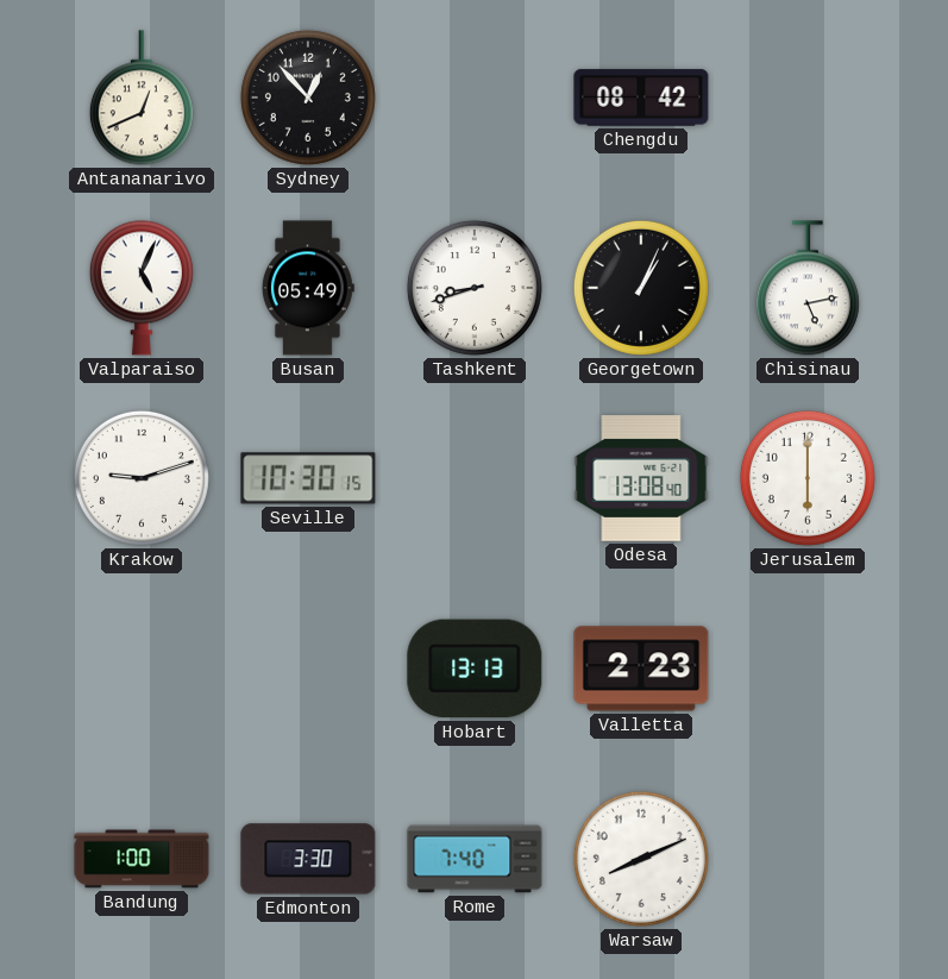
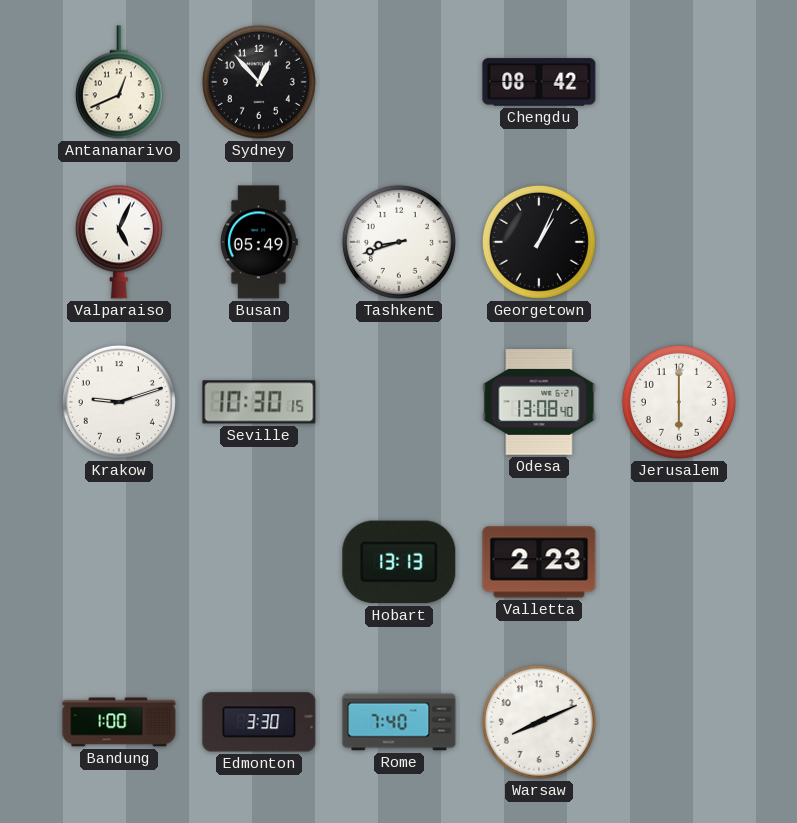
Chisinau: 5:13 -> none
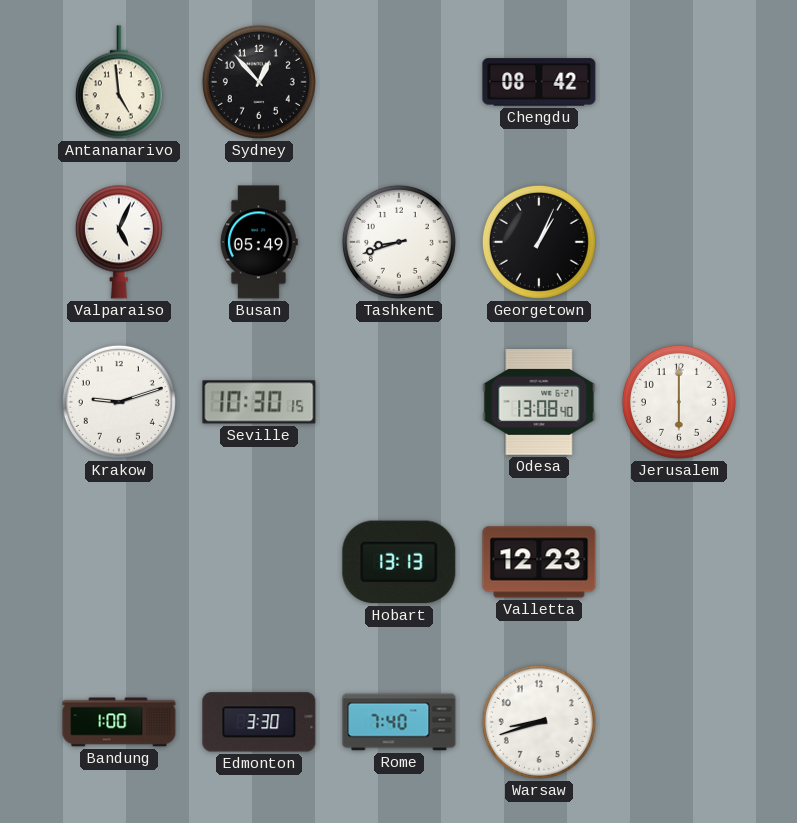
Antananarivo: 12:41 -> 4:59
Valletta: 2:23 -> 12:23
Warsaw: 8:11 -> 8:42
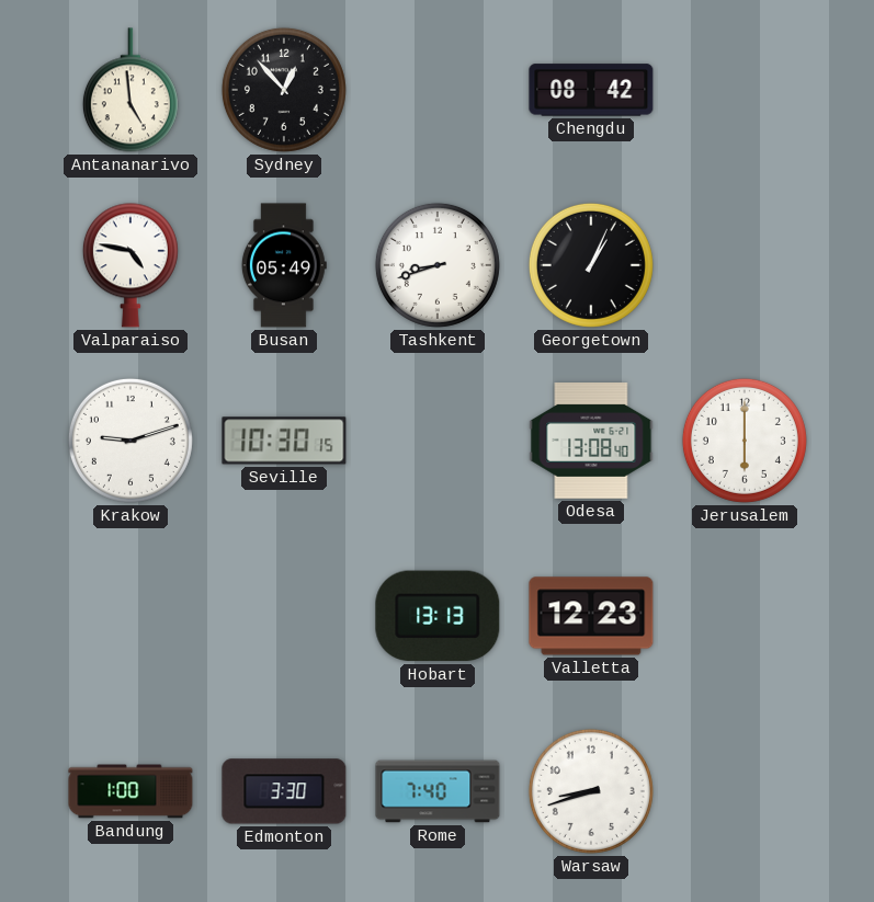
Valparaiso: 5:04 -> 4:47
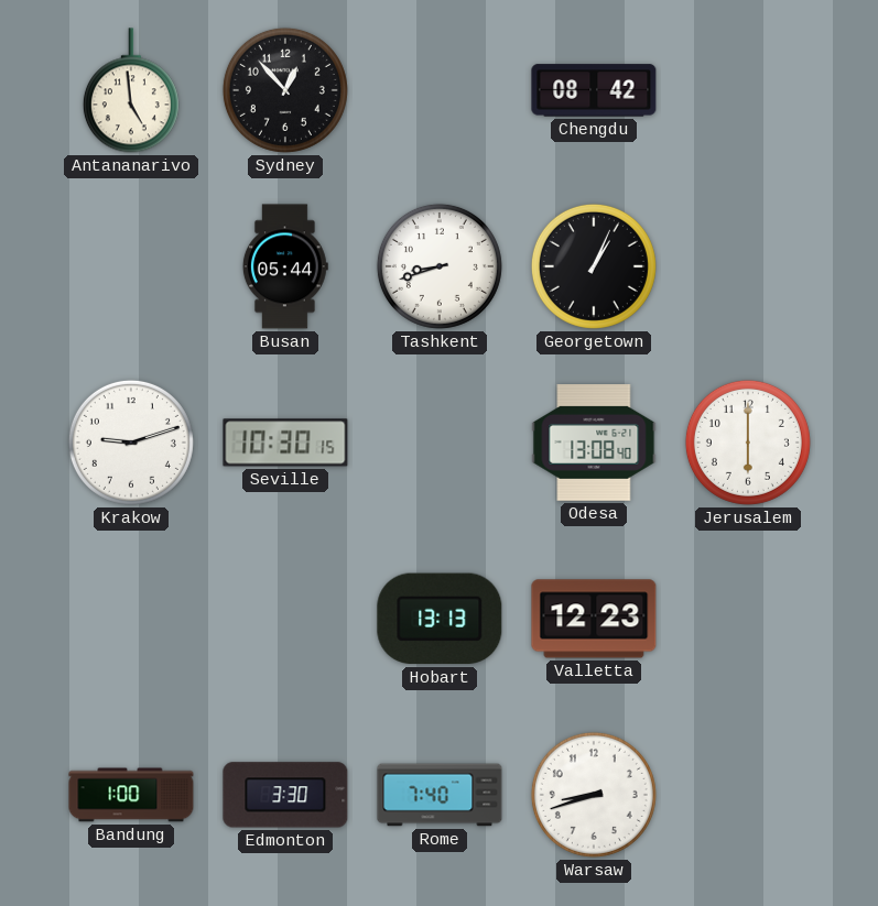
Valparaiso: 4:47 -> none
Busan: 05:49 -> 05:44
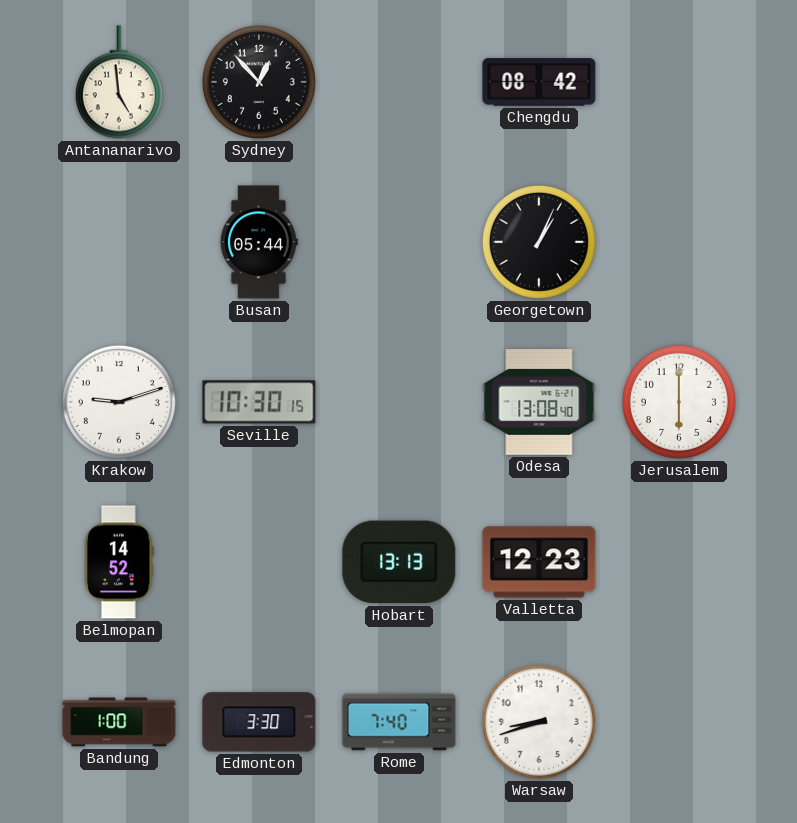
Tashkent: 8:42 -> none
Belmopan: none -> 14:52
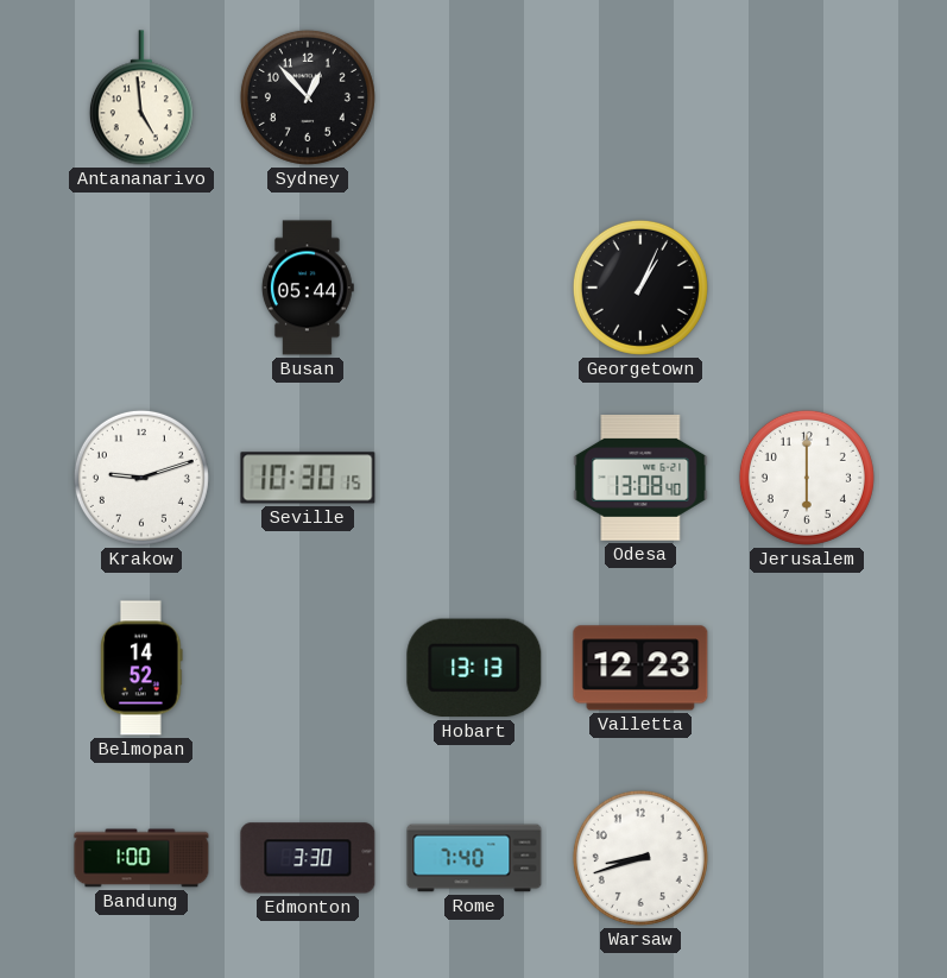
Chengdu: 08:42 -> none
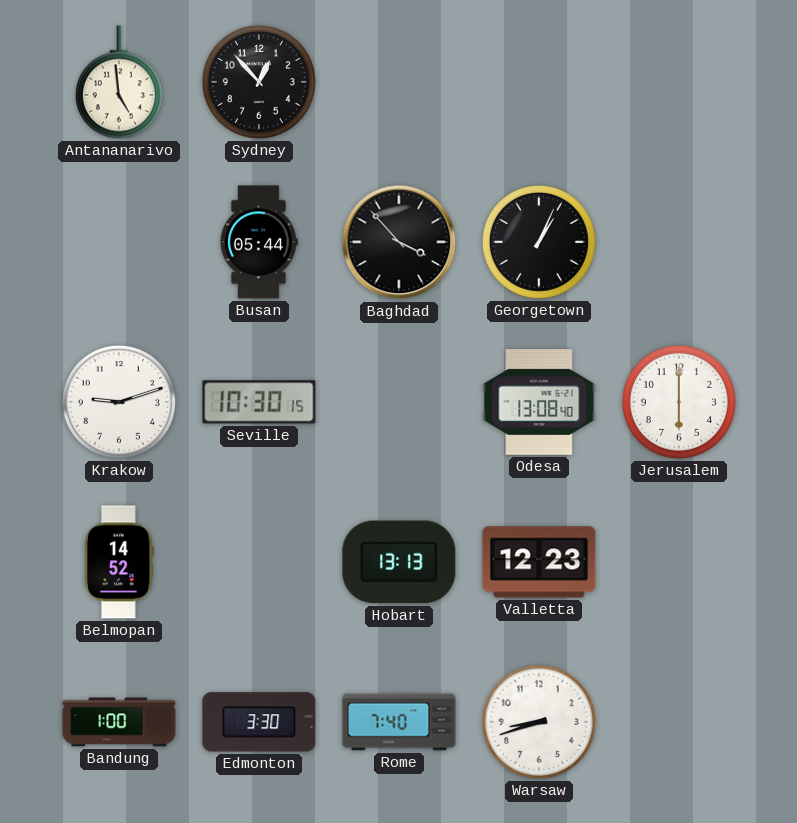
Baghdad: none -> 3:53
